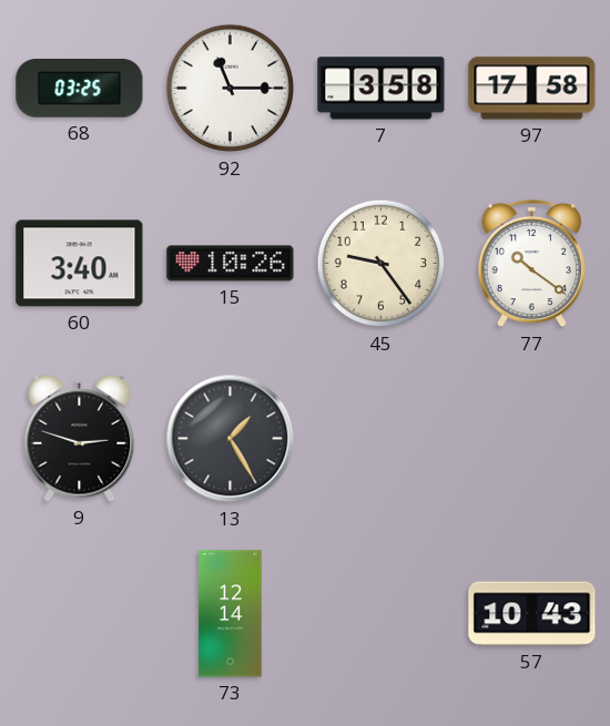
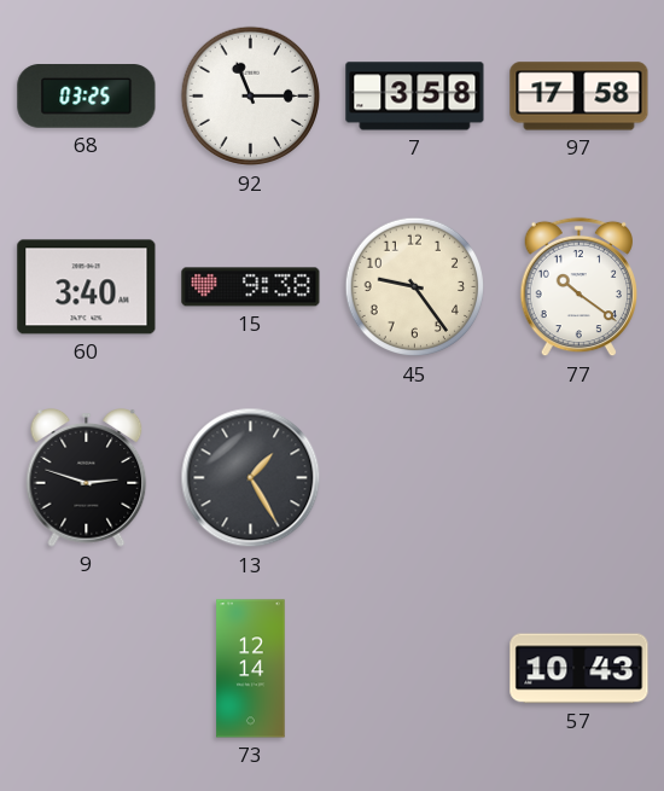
15: 10:26 -> 9:38
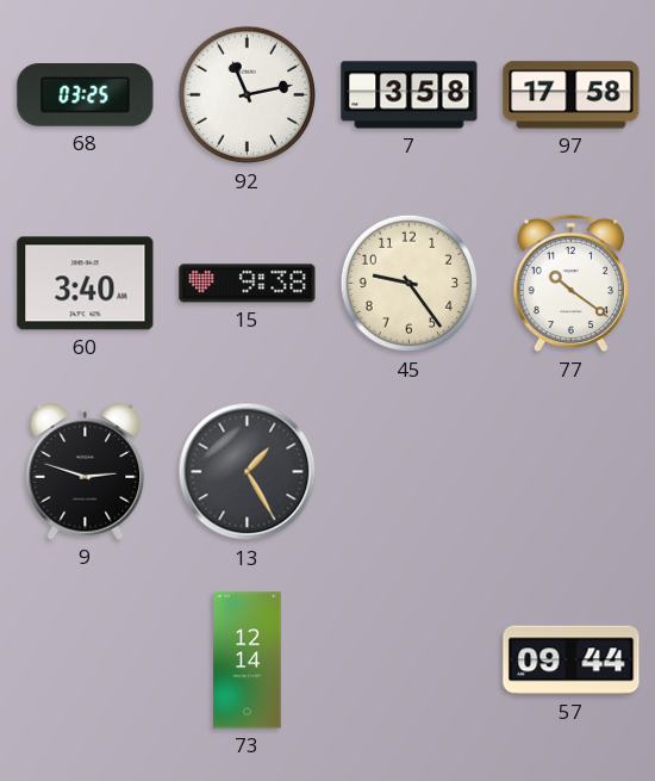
92: 11:15 -> 11:13
57: 10:43 -> 09:44
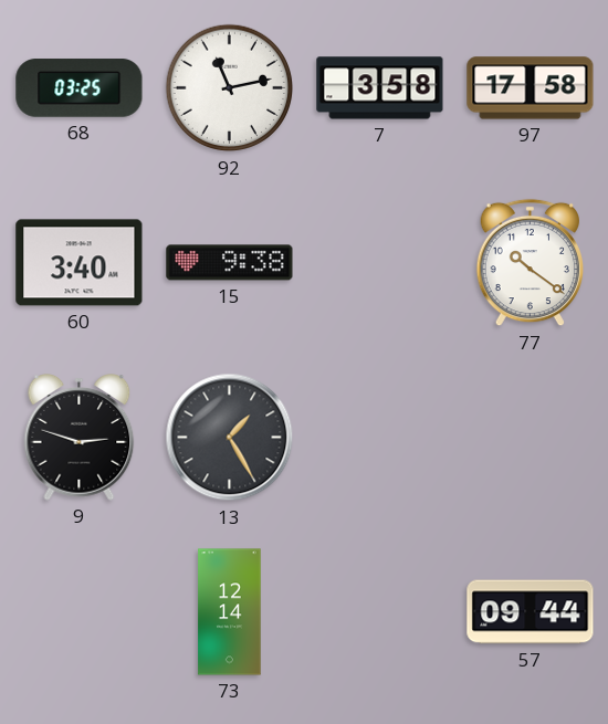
45: 9:24 -> none
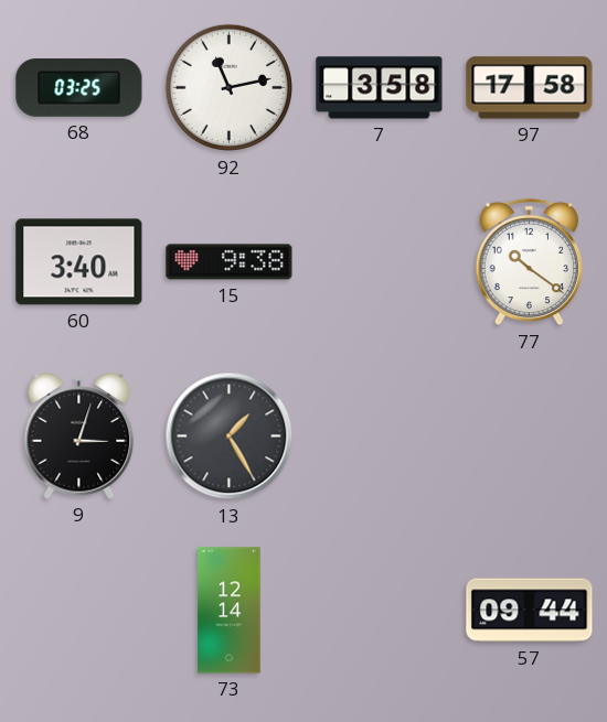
9: 2:48 -> 3:03
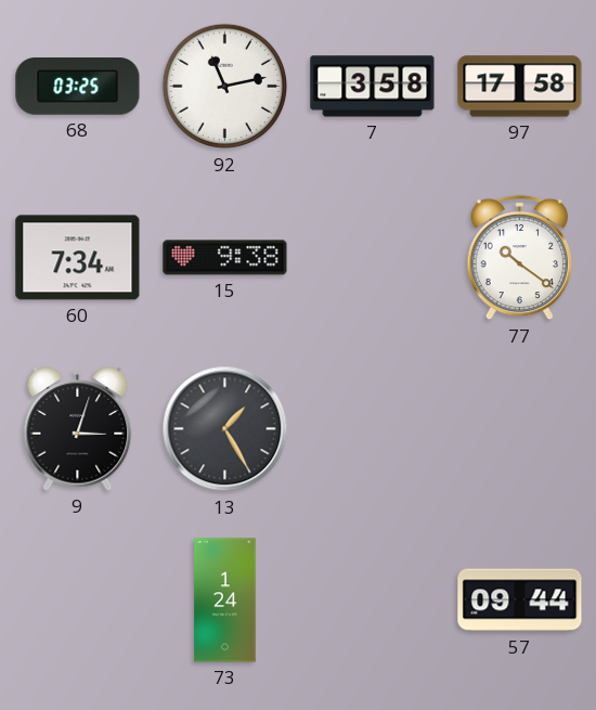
60: 3:40 -> 7:34
73: 12:14 -> 1:24
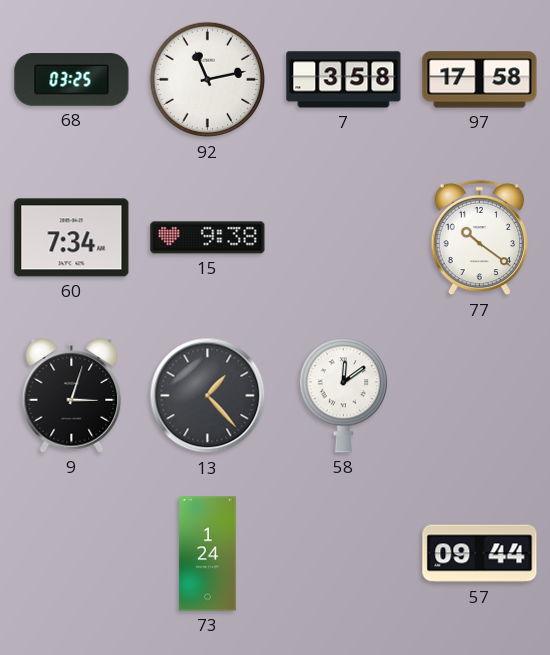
13: 1:25 -> 1:23
58: none -> 12:09
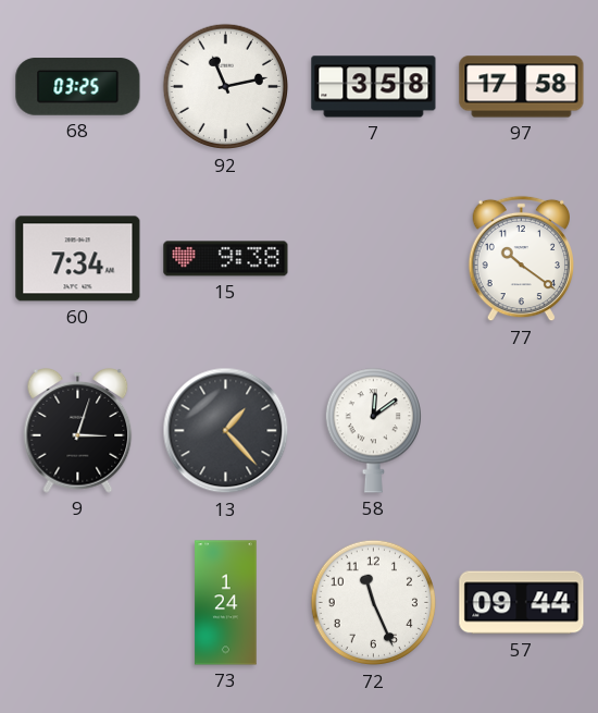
72: none -> 11:26
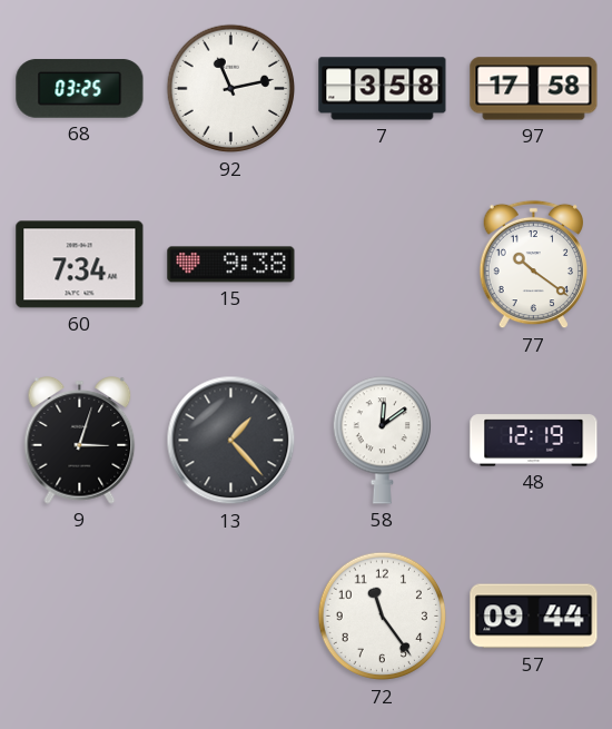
48: none -> 12:19
73: 1:24 -> none
72: 11:26 -> 11:24
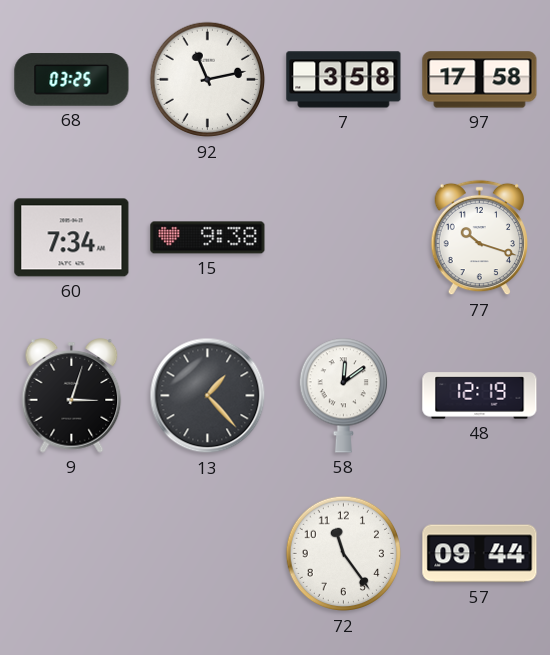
77: 10:21 -> 10:18
